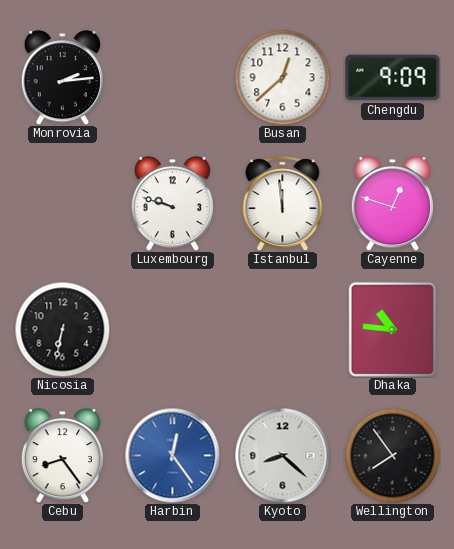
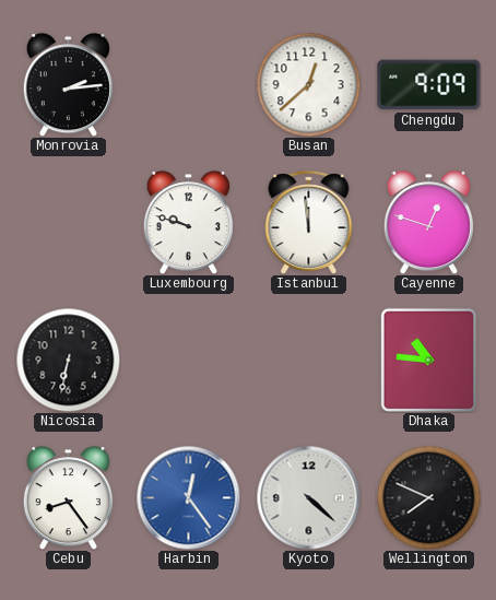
Kyoto: 8:22 -> 4:22
Wellington: 7:54 -> 7:49
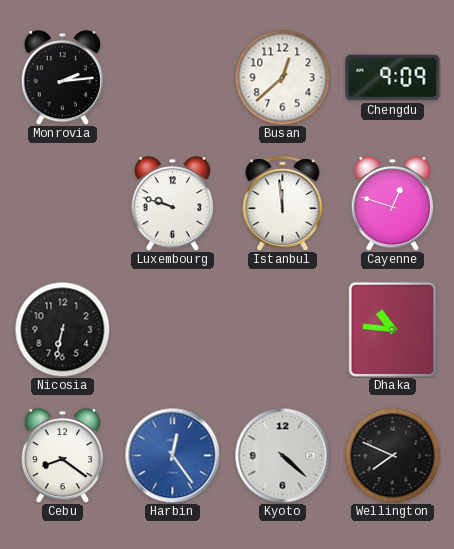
Cebu: 8:24 -> 8:21
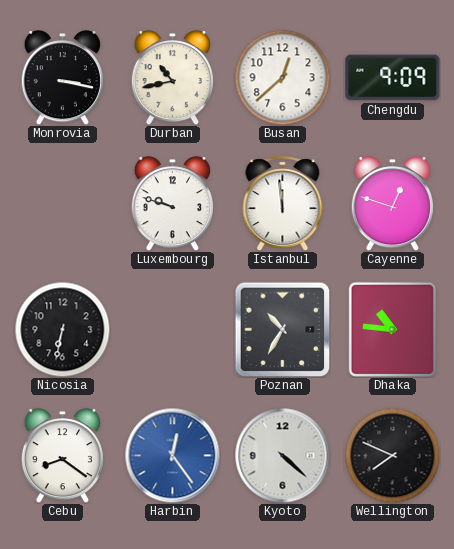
Monrovia: 2:14 -> 3:17
Durban: none -> 10:43
Poznan: none -> 10:35
